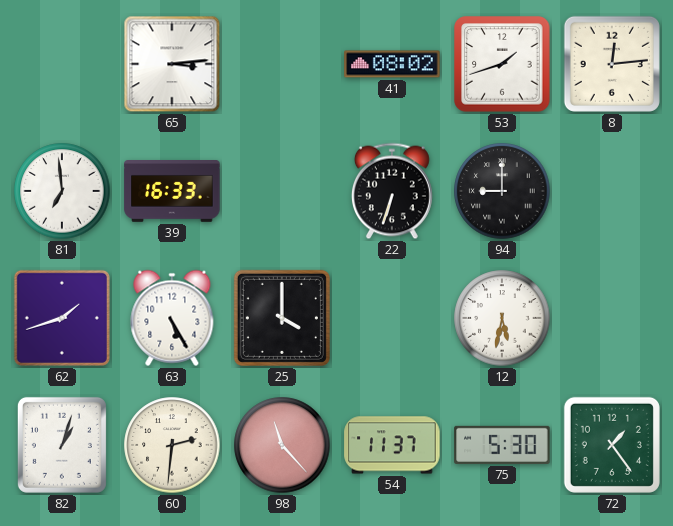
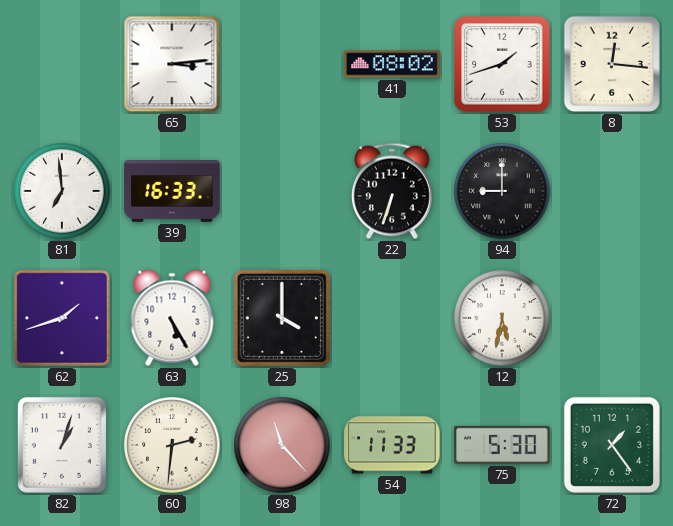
8: 12:14 -> 12:16
54: 11:37 -> 11:33
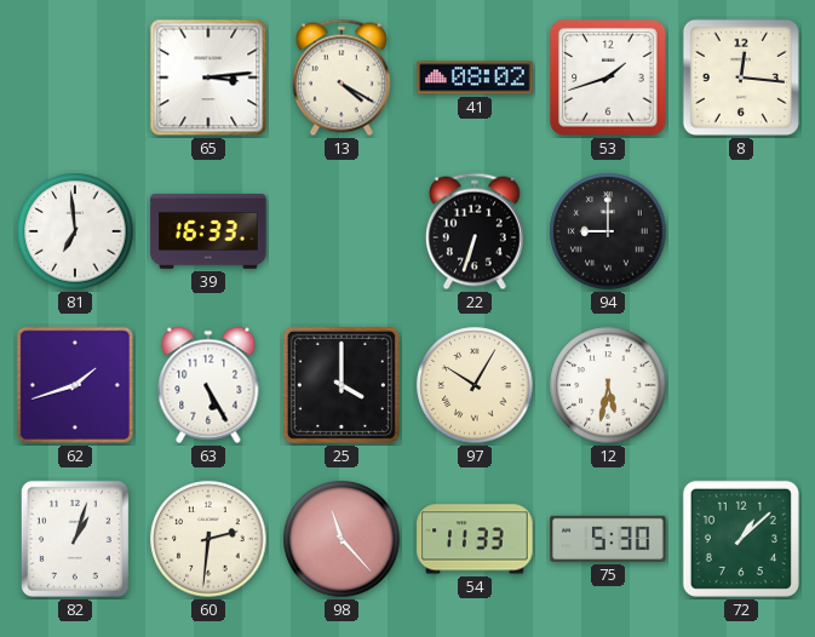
13: none -> 4:20
97: none -> 10:05
72: 1:24 -> 1:08
